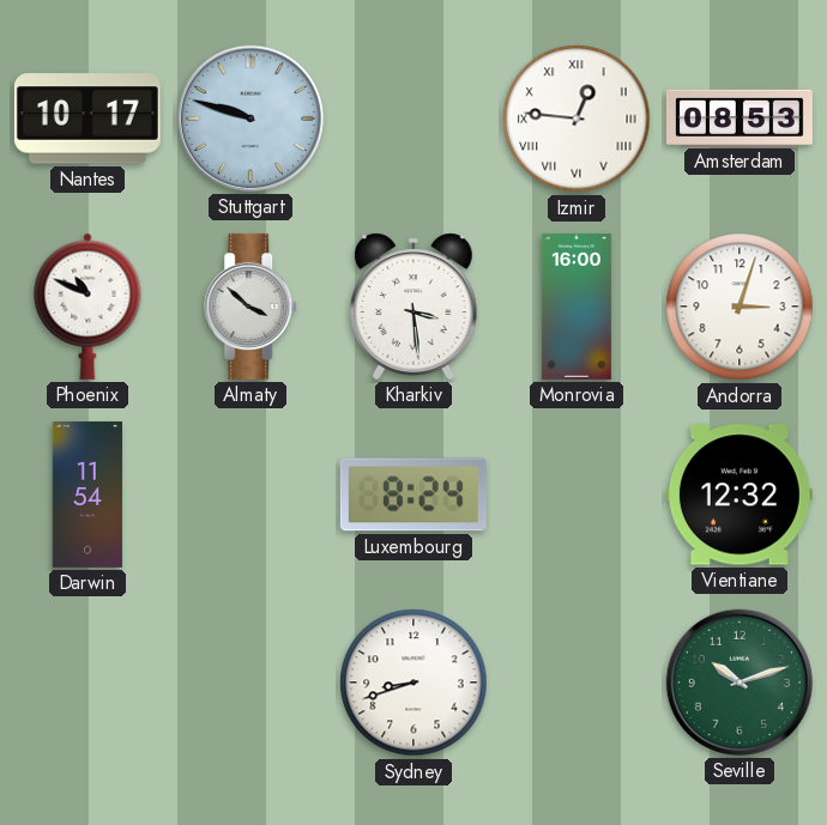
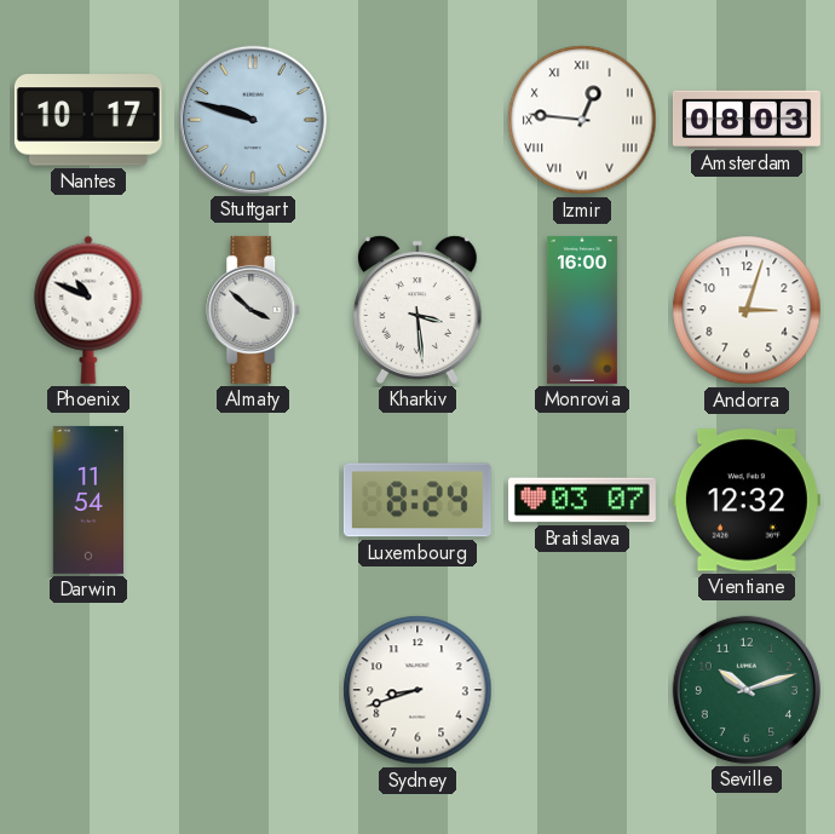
Amsterdam: 08:53 -> 08:03
Bratislava: none -> 03:07
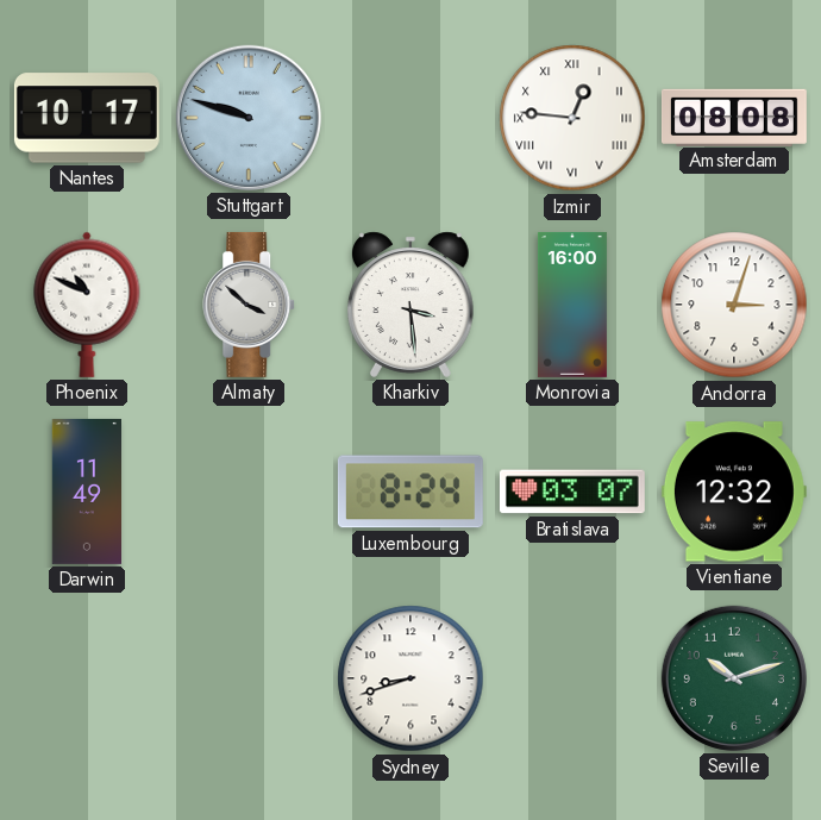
Amsterdam: 08:03 -> 08:08
Darwin: 11:54 -> 11:49
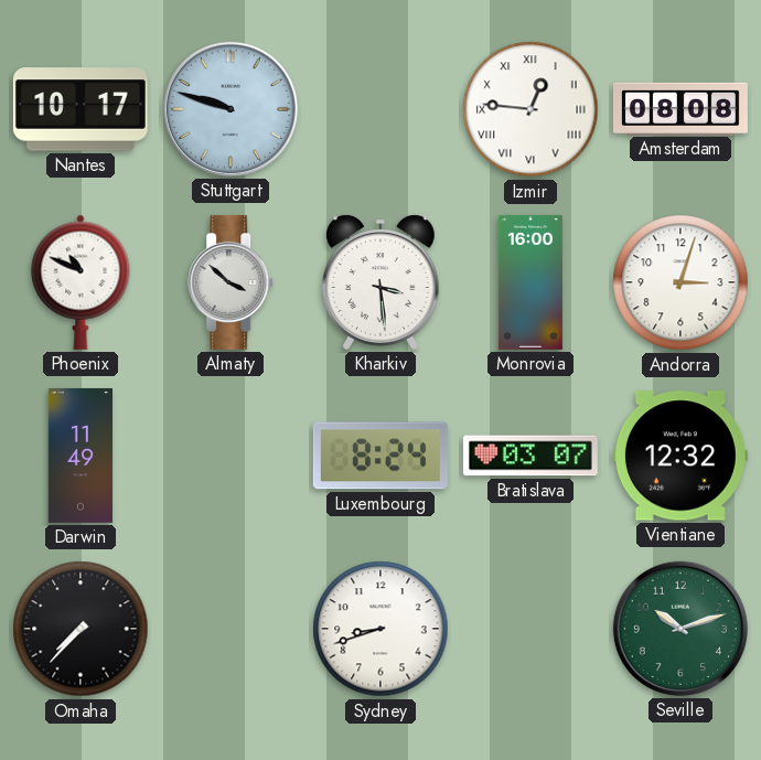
Omaha: none -> 7:37
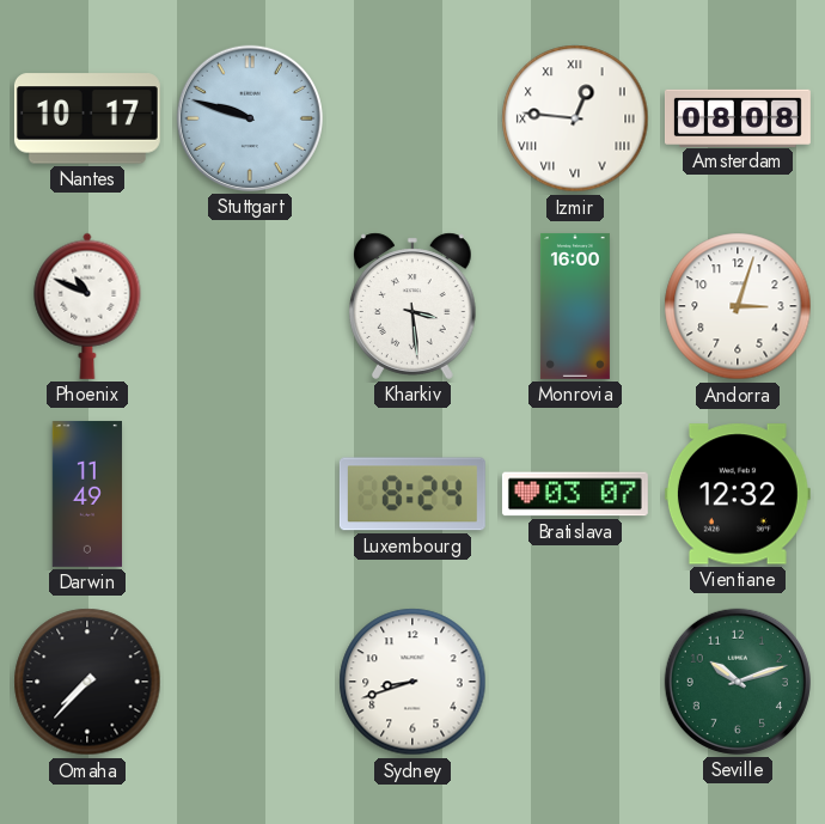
Almaty: 3:52 -> none
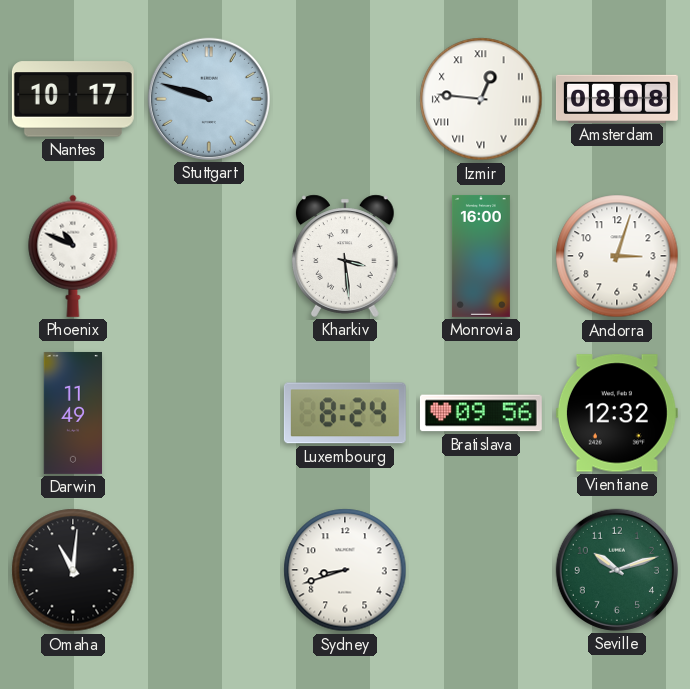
Bratislava: 03:07 -> 09:56
Omaha: 7:37 -> 11:01
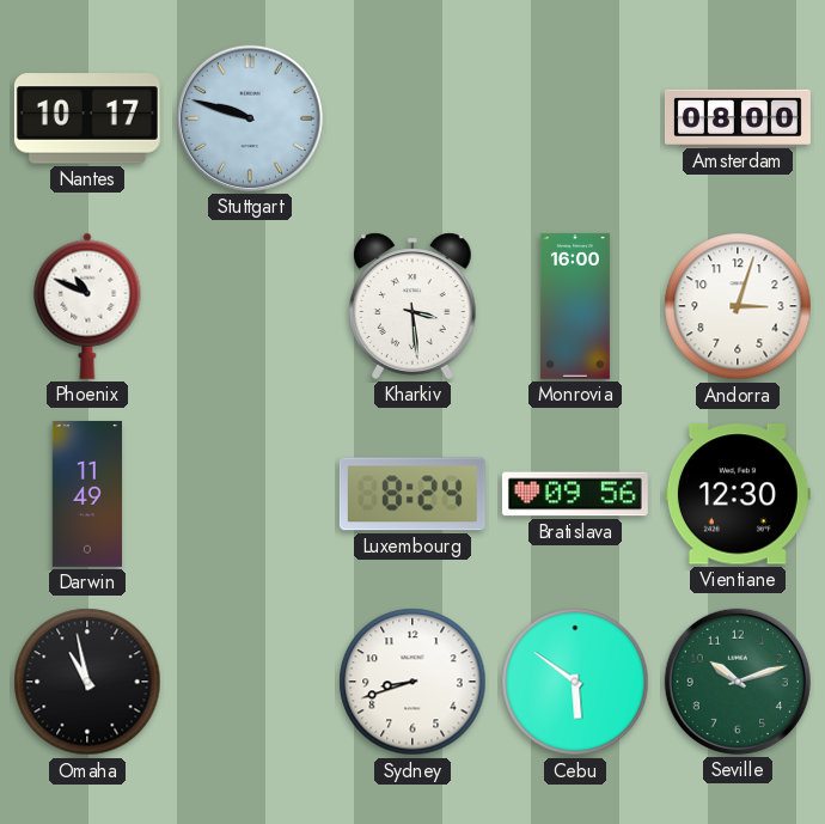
Izmir: 12:46 -> none
Amsterdam: 08:08 -> 08:00
Vientiane: 12:32 -> 12:30
Omaha: 11:01 -> 10:58
Cebu: none -> 5:51
